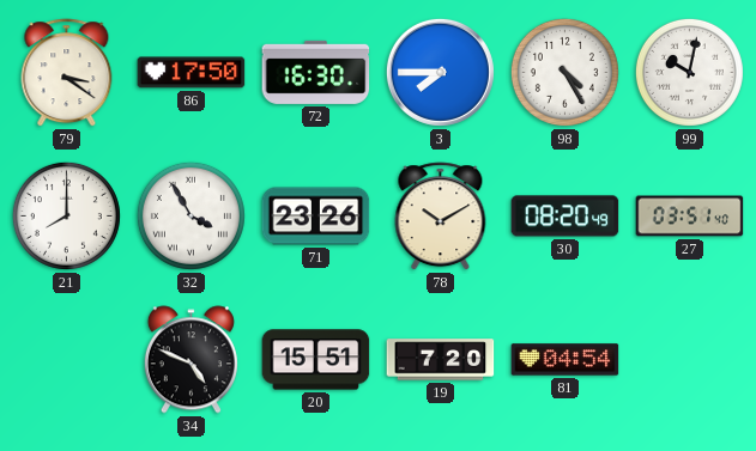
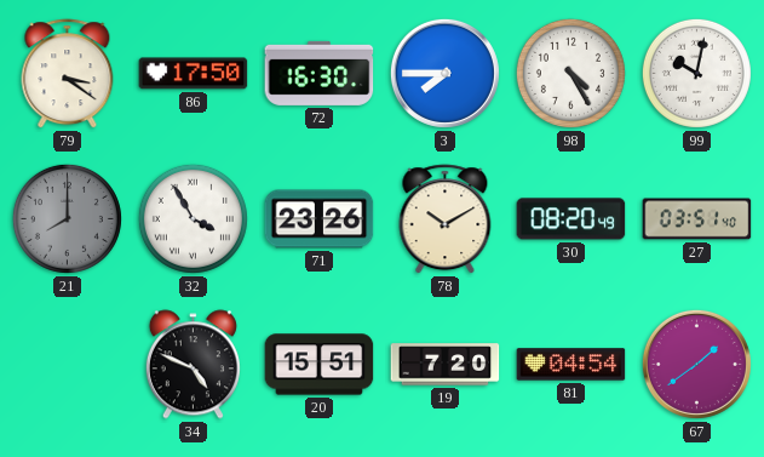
21 dial: white -> grey
67: none -> 1:39
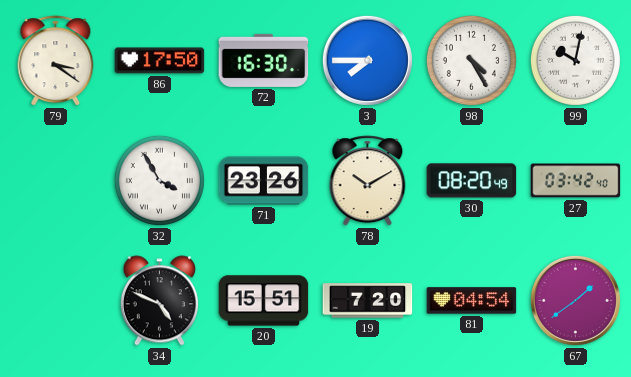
21: 8:00 -> none
27: 03:51 -> 03:42
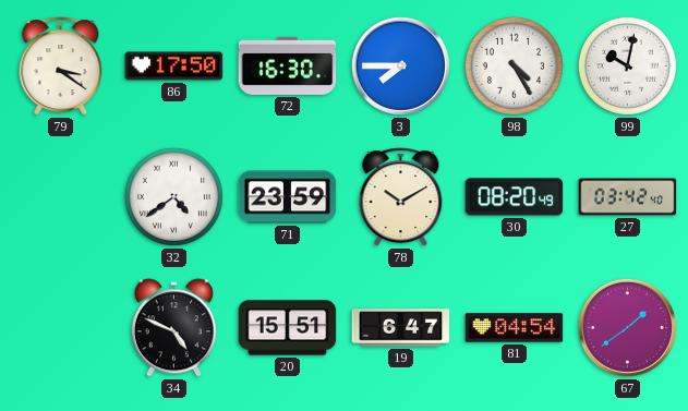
32: 3:55 -> 4:39
71: 23:26 -> 23:59
19: 7:20 -> 6:47
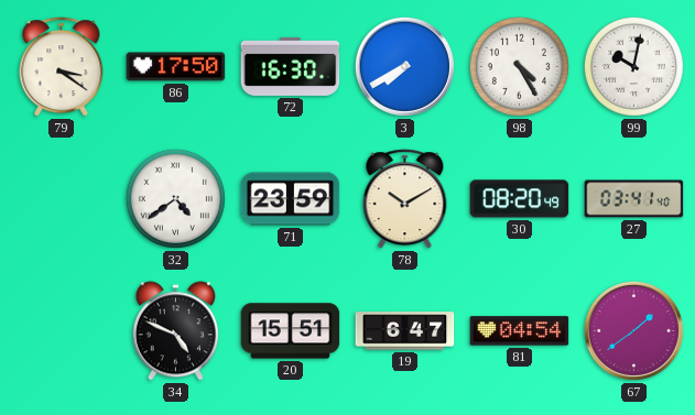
3: 7:45 -> 7:40
27: 03:42 -> 03:41
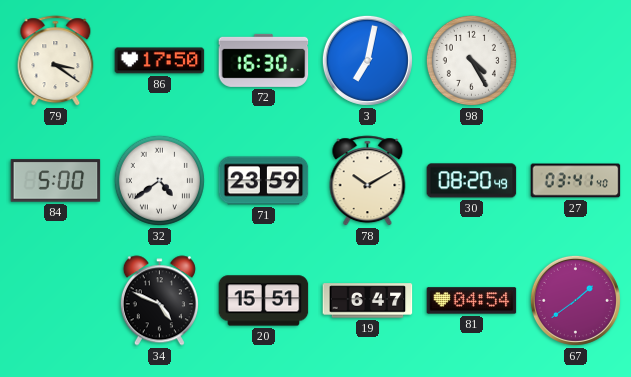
3: 7:40 -> 7:02
99: 10:02 -> none
84: none -> 5:00
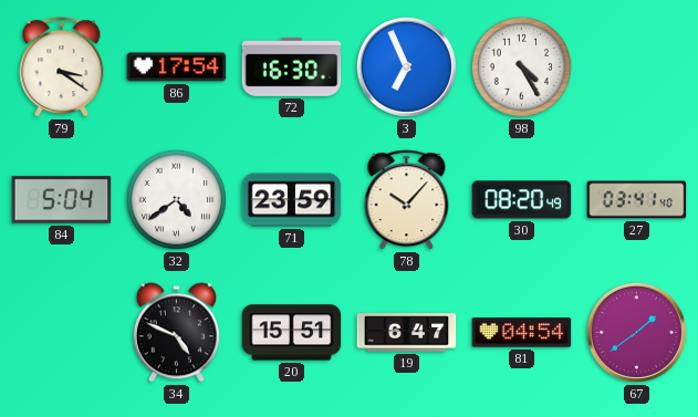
86: 17:50 -> 17:54
3: 7:02 -> 6:56
84: 5:00 -> 5:04
78: 10:10 -> 10:07
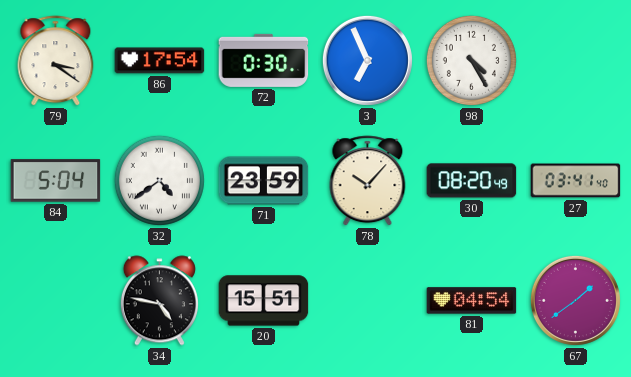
72: 16:30 -> 0:30
34: 4:49 -> 4:47
19: 6:47 -> none
